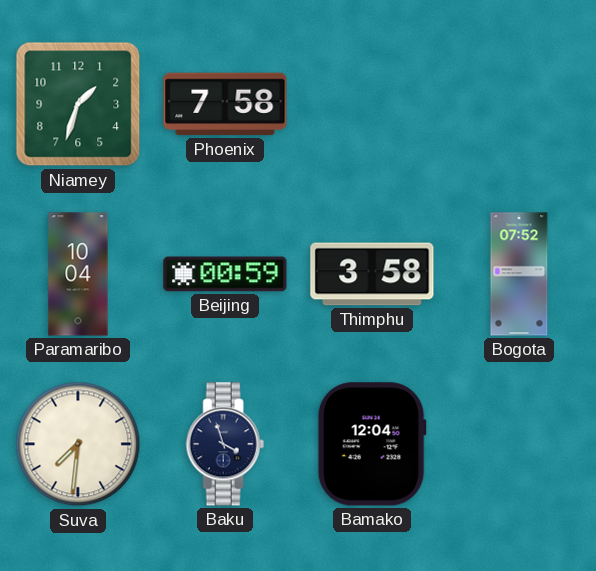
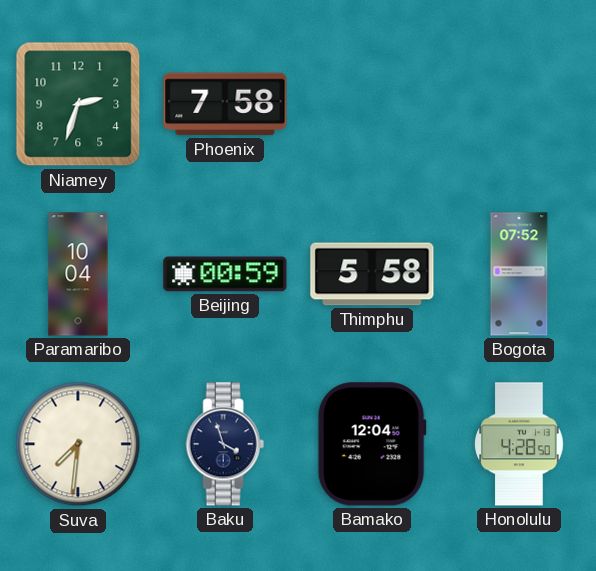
Niamey: 1:33 -> 2:33
Thimphu: 3:58 -> 5:58
Honolulu: none -> 4:28
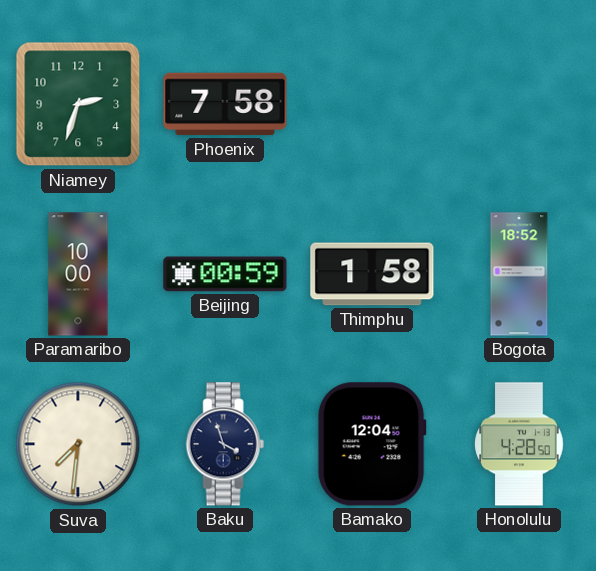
Paramaribo: 10:04 -> 10:00
Thimphu: 5:58 -> 1:58
Bogota: 07:52 -> 18:52
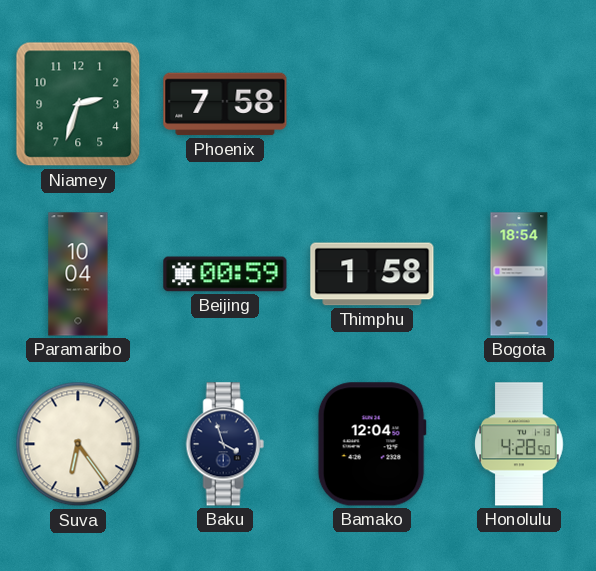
Paramaribo: 10:00 -> 10:04
Bogota: 18:52 -> 18:54
Suva: 7:31 -> 6:24
